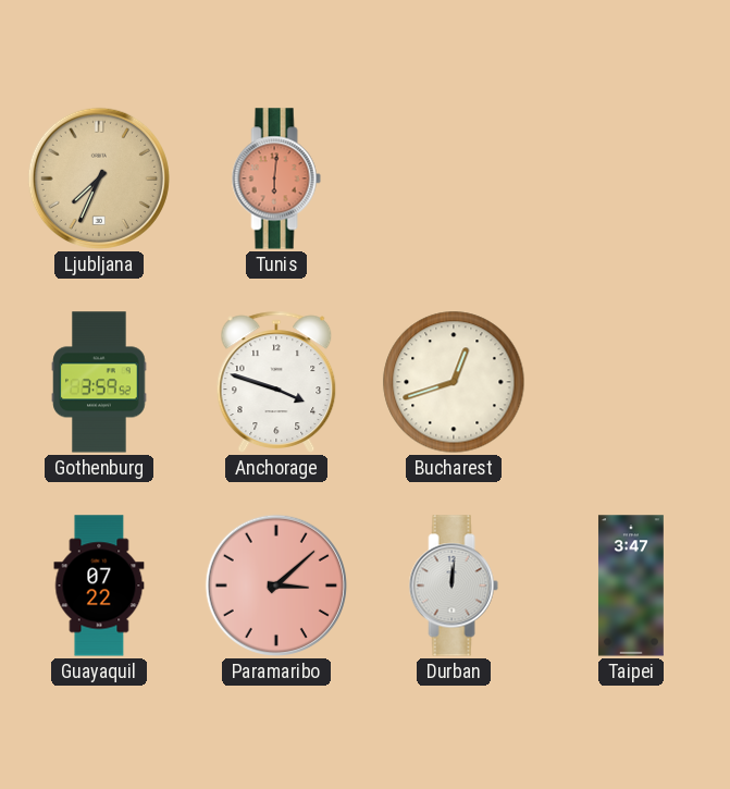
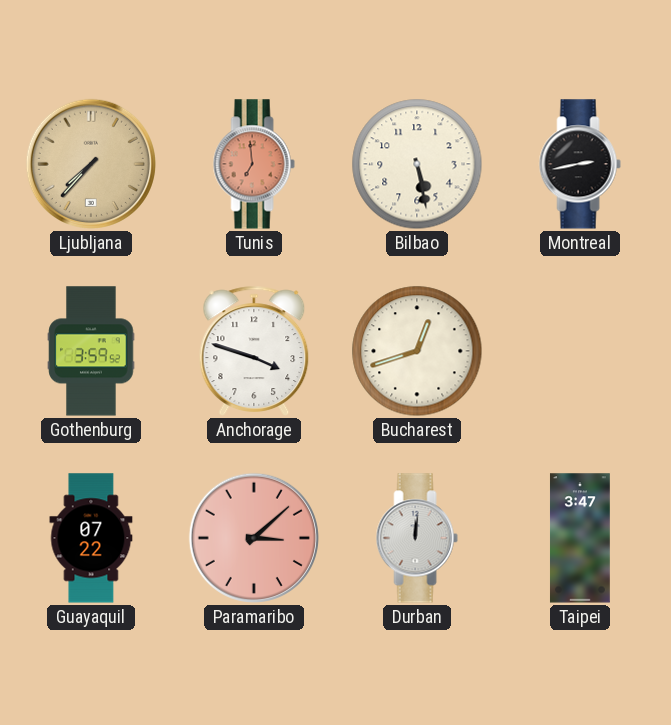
Ljubljana: 7:34 -> 7:37
Tunis: 6:01 -> 6:59
Bilbao: none -> 5:28
Montreal: none -> 2:43
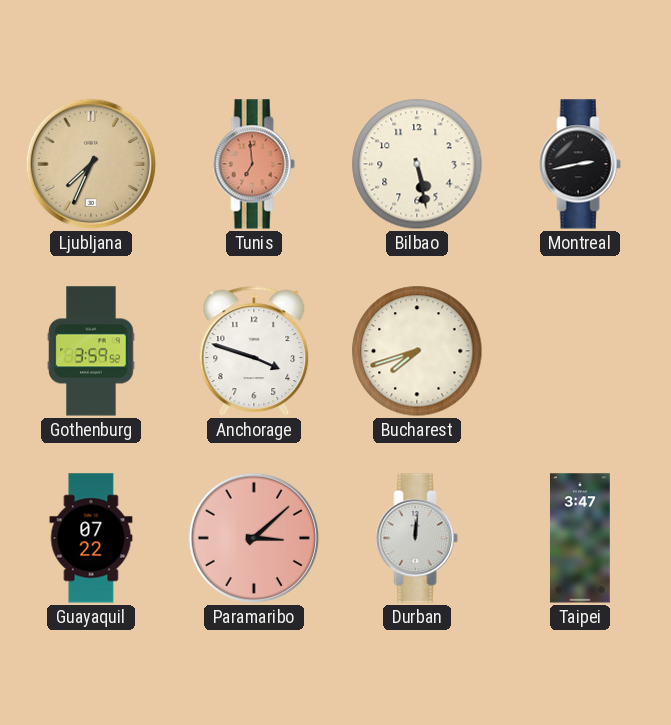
Ljubljana: 7:37 -> 7:34
Bucharest: 12:42 -> 7:42
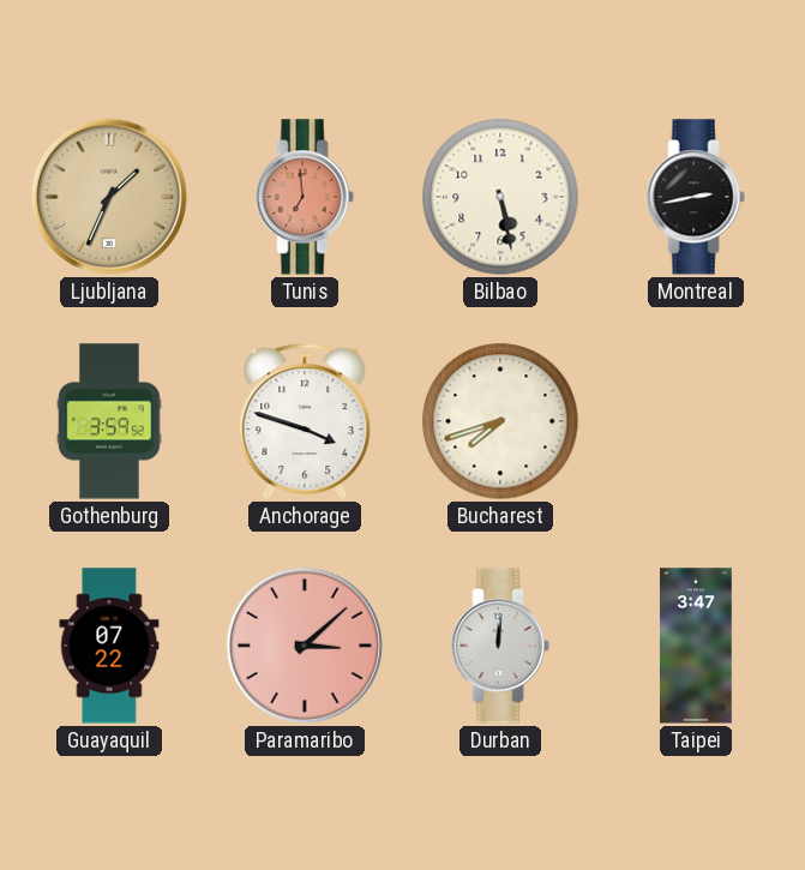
Ljubljana: 7:34 -> 1:34
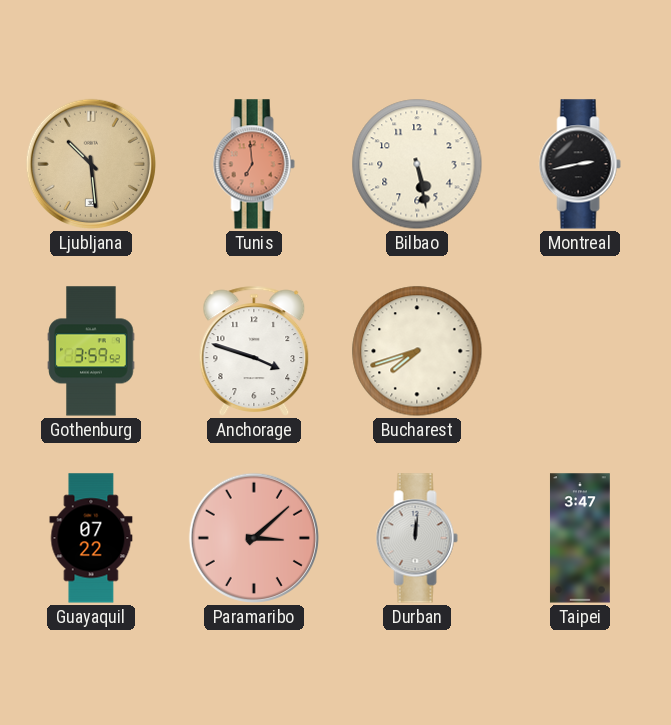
Ljubljana: 1:34 -> 10:29
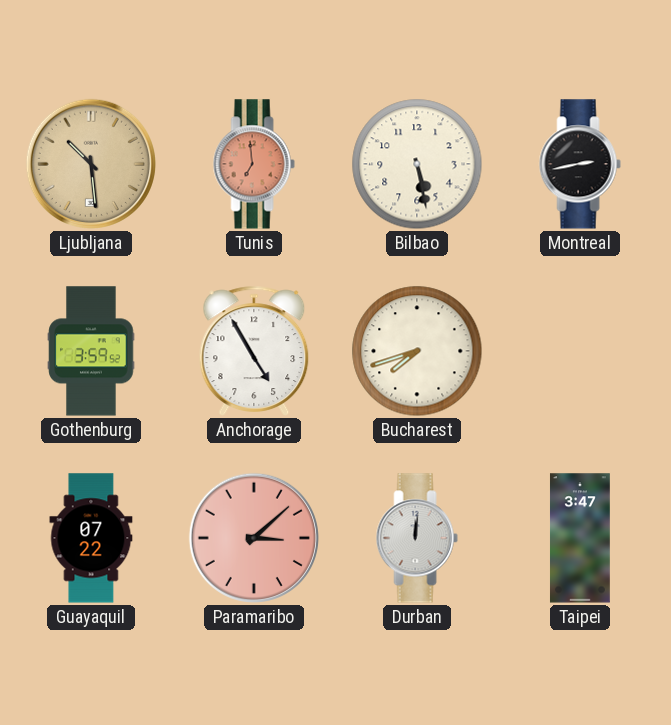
Anchorage: 3:48 -> 4:55
